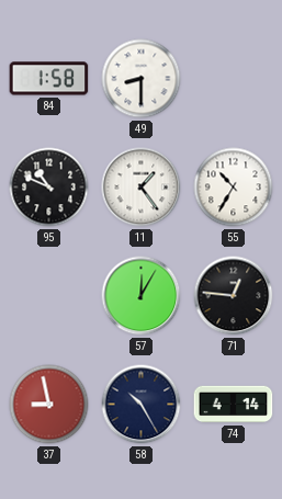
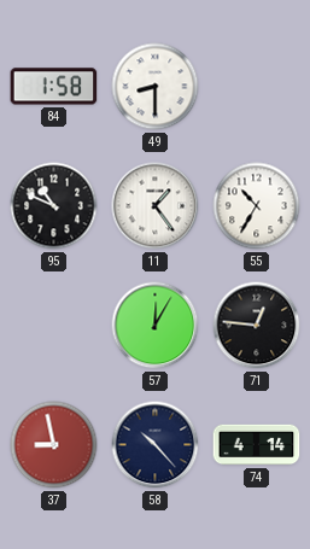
58: 10:25 -> 10:23
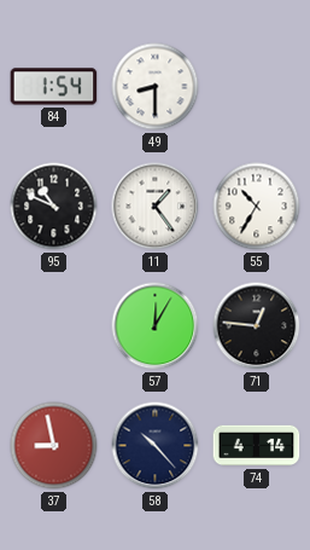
84: 1:58 -> 1:54
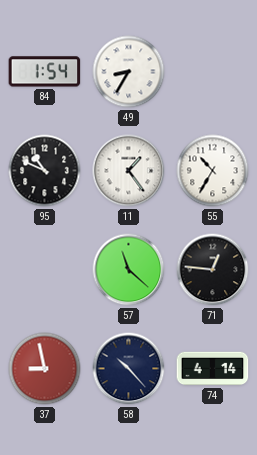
49: 8:30 -> 8:35
57: 12:05 -> 11:22
